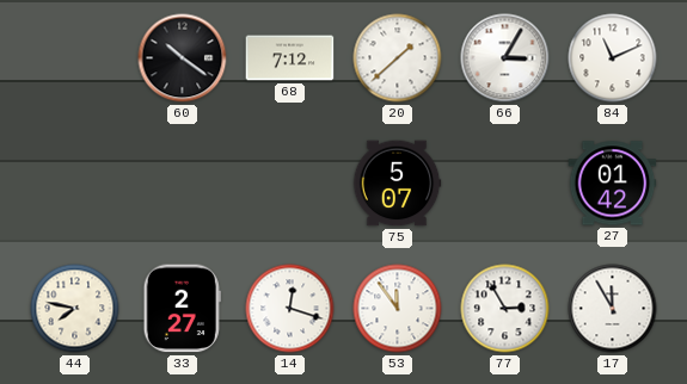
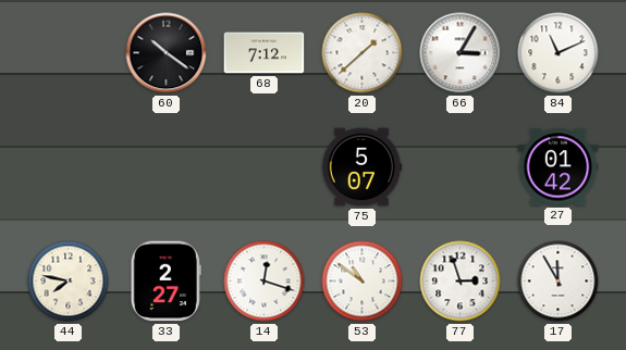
53: 11:54 -> 10:51
77: 2:55 -> 2:57
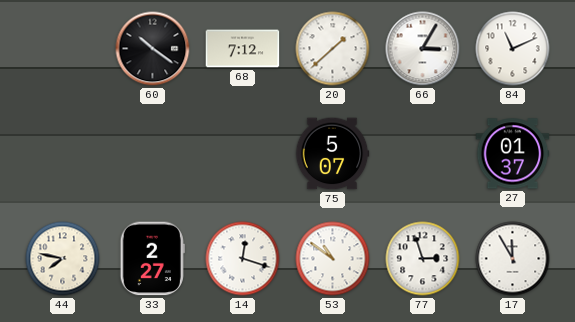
27: 01:42 -> 01:37
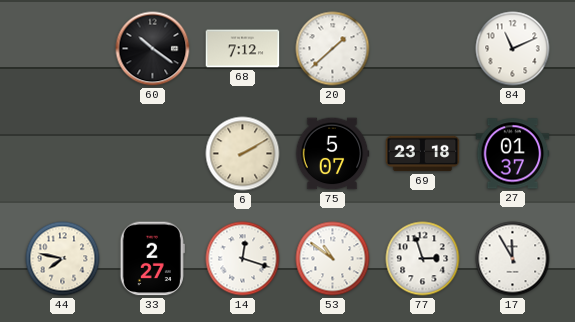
66: 3:05 -> none
6: none -> 2:10
69: none -> 23:18
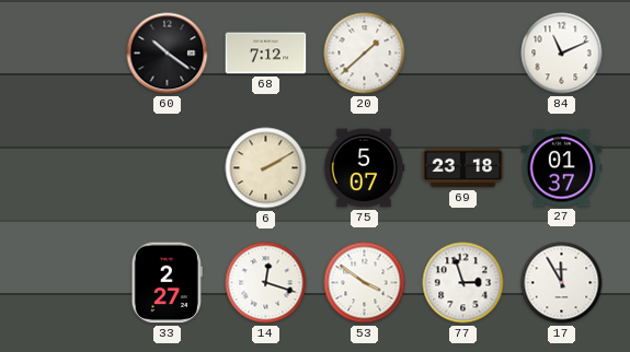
44: 7:47 -> none
53: 10:51 -> 3:51
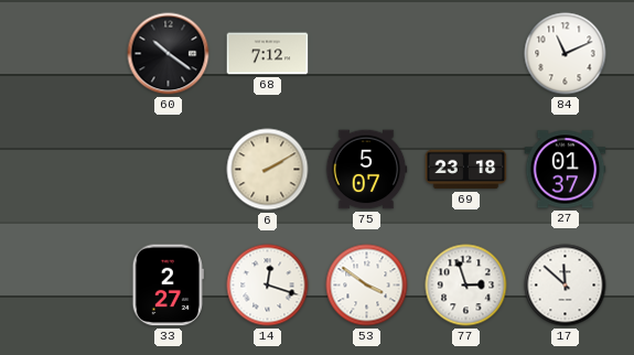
20: 1:38 -> none
17: 11:55 -> 11:52
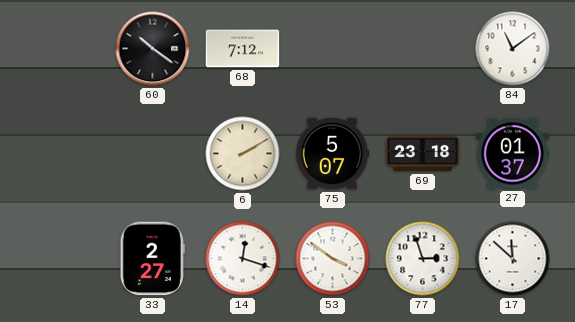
84: 11:11 -> 11:09
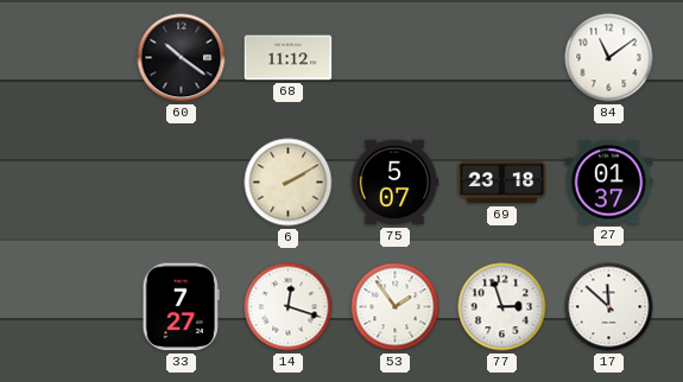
68: 7:12 -> 11:12
33: 2:27 -> 7:27
53: 3:51 -> 1:54
